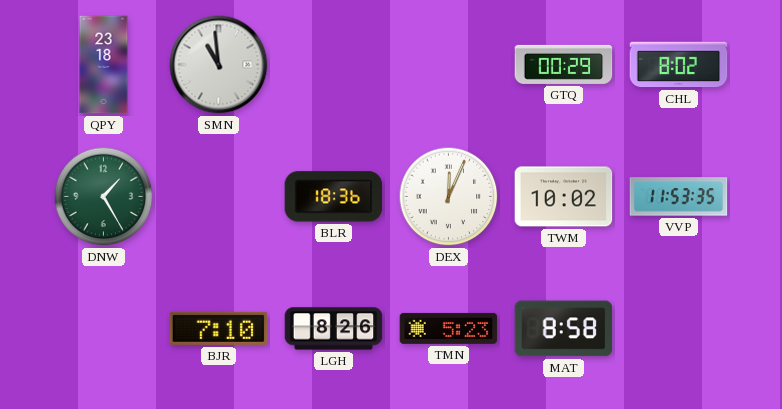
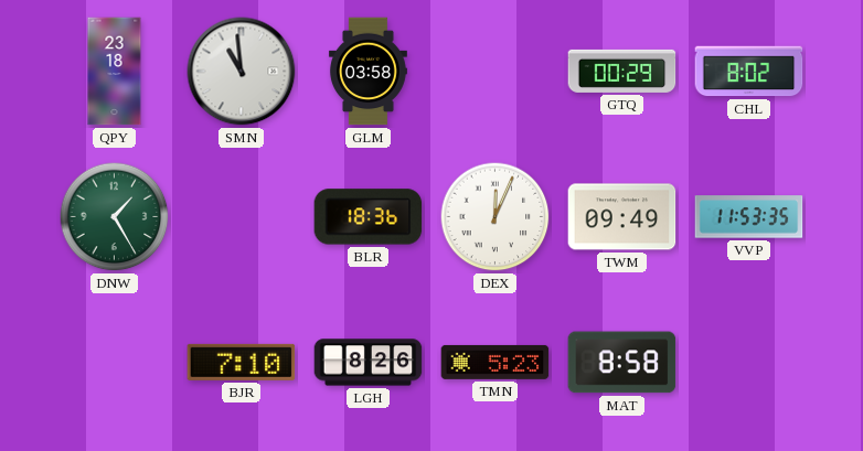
GLM: none -> 03:58
TWM: 10:02 -> 09:49
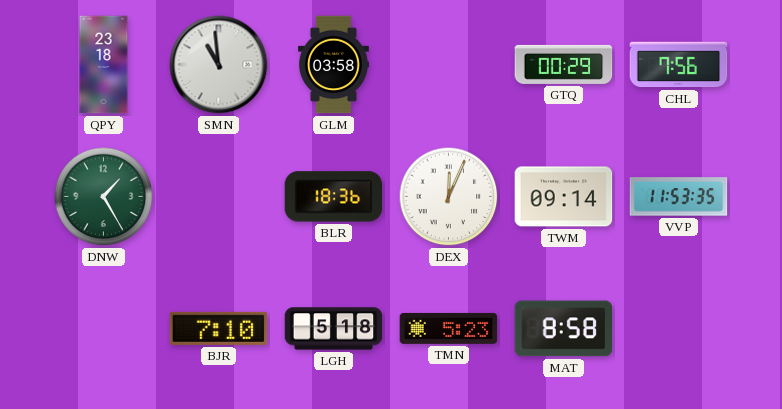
CHL: 8:02 -> 7:56
TWM: 09:49 -> 09:14
LGH: 8:26 -> 5:18
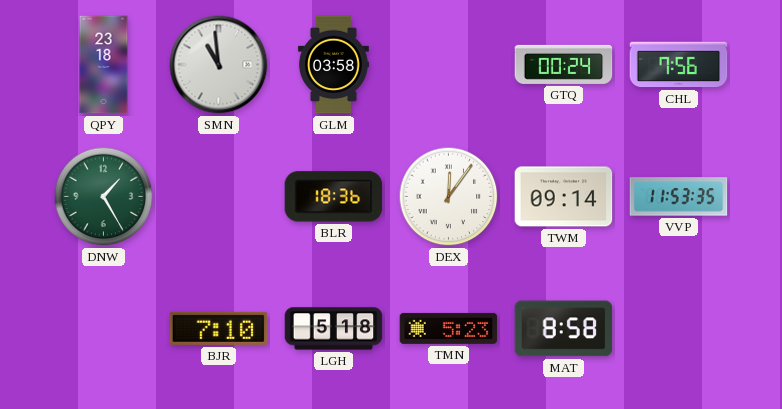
GTQ: 00:29 -> 00:24
DEX: 12:04 -> 12:06
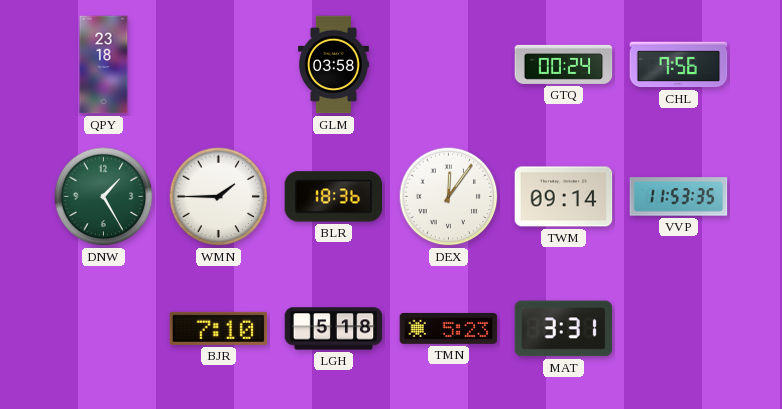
SMN: 10:59 -> none
WMN: none -> 1:45
MAT: 8:58 -> 3:31
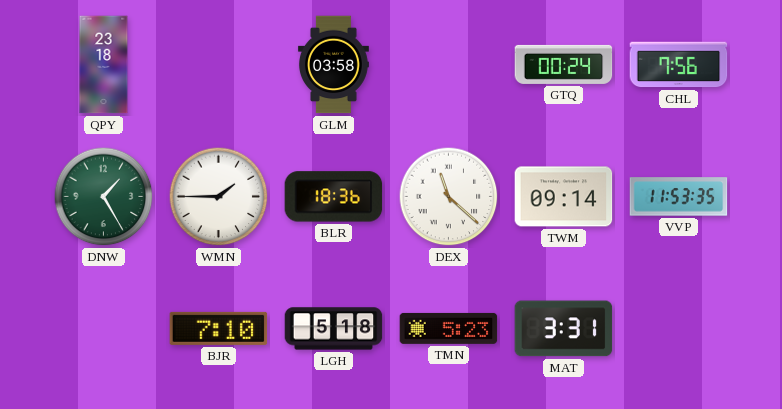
DEX: 12:06 -> 11:22
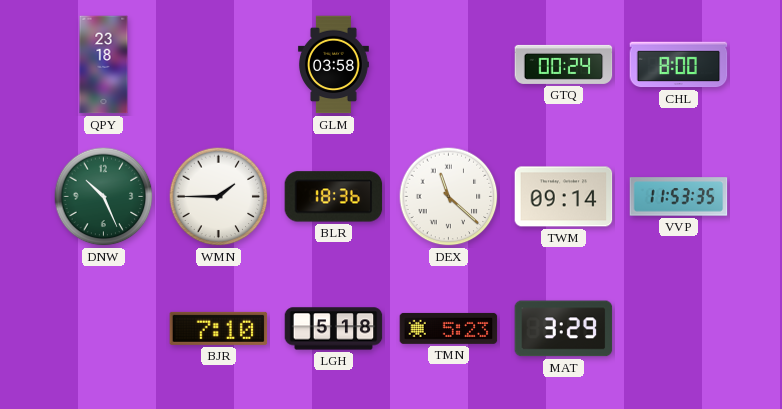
CHL: 7:56 -> 8:00
DNW: 1:25 -> 10:26
MAT: 3:31 -> 3:29
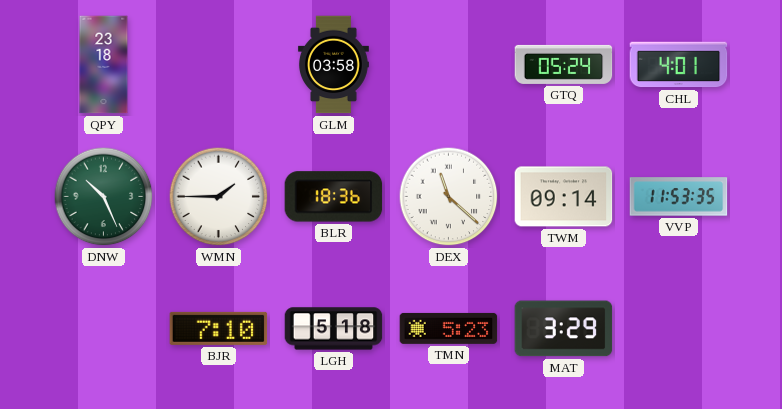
GTQ: 00:24 -> 05:24
CHL: 8:00 -> 4:01
